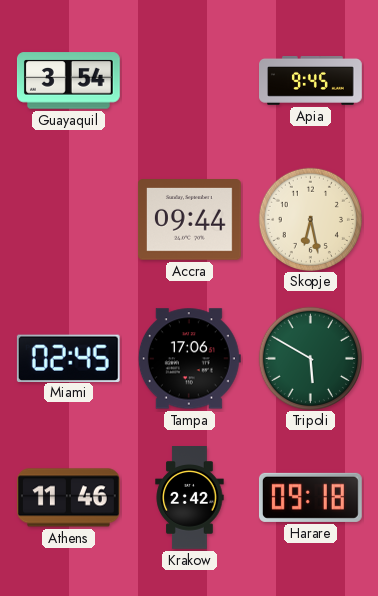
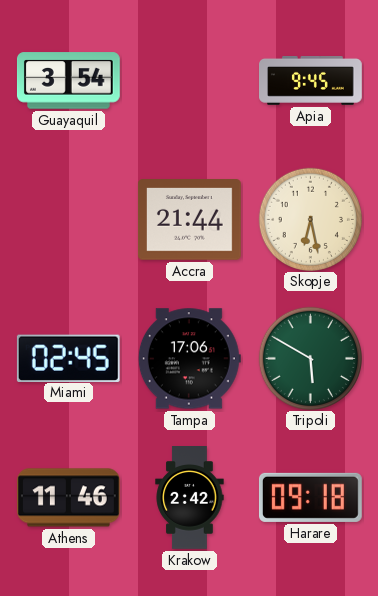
Accra: 09:44 -> 21:44
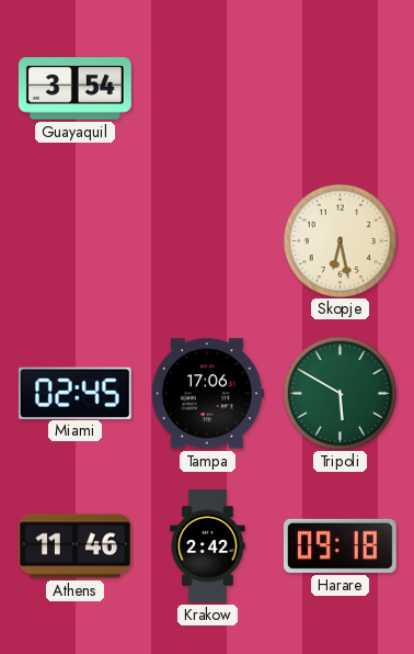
Apia: 9:45 -> none
Accra: 21:44 -> none
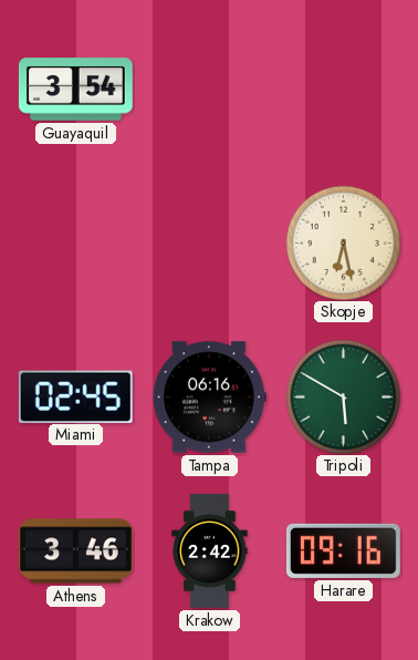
Tampa: 17:06 -> 06:16
Athens: 11:46 -> 3:46
Harare: 09:18 -> 09:16
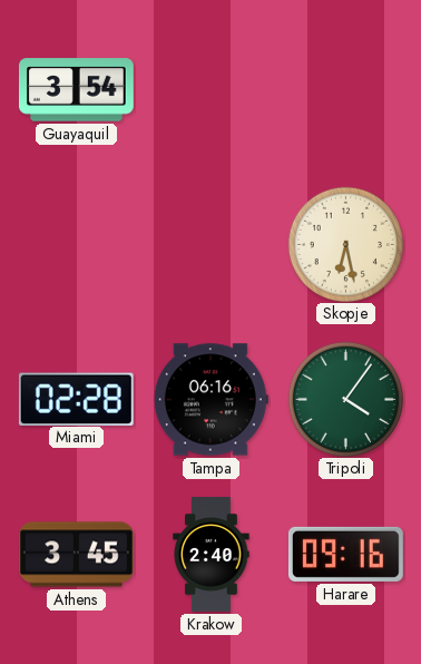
Miami: 02:45 -> 02:28
Tripoli: 5:50 -> 4:06
Athens: 3:46 -> 3:45
Krakow: 2:42 -> 2:40
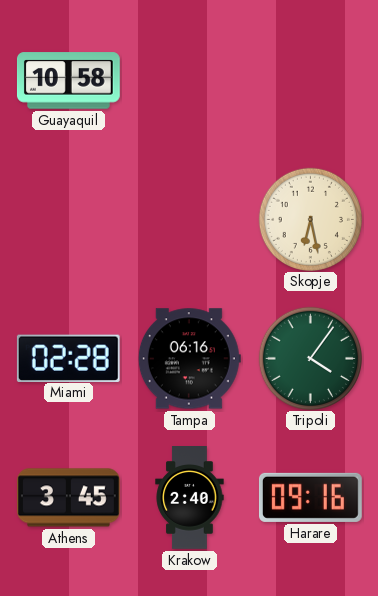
Guayaquil: 3:54 -> 10:58
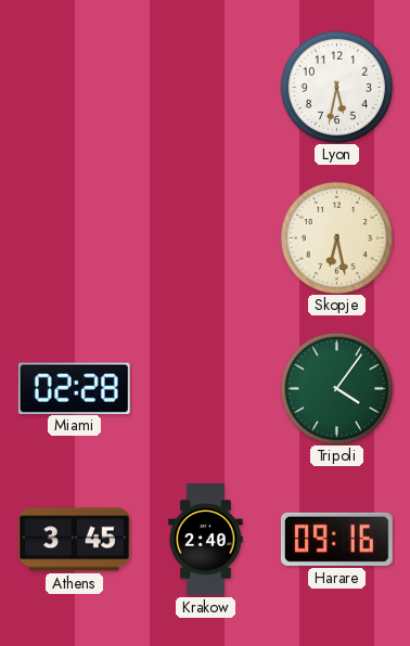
Guayaquil: 10:58 -> none
Lyon: none -> 5:32
Tampa: 06:16 -> none
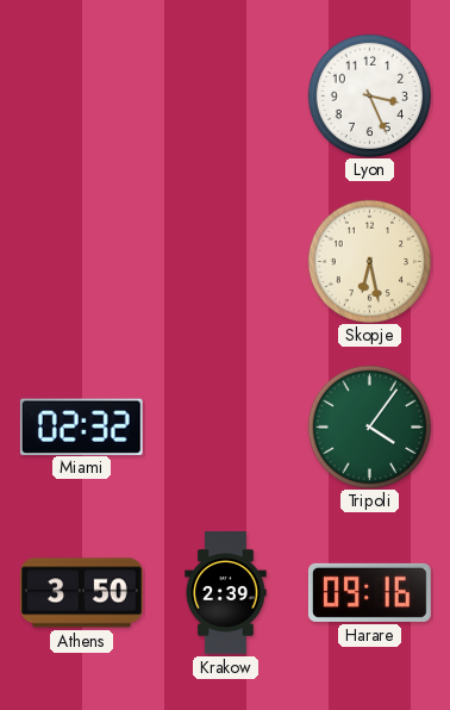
Lyon: 5:32 -> 3:26
Miami: 02:28 -> 02:32
Athens: 3:45 -> 3:50
Krakow: 2:40 -> 2:39
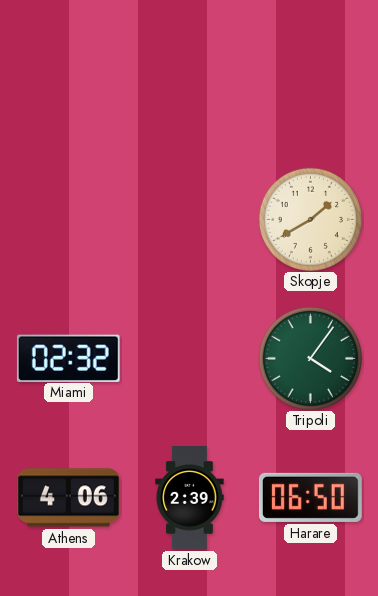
Lyon: 3:26 -> none
Skopje: 6:28 -> 1:40
Athens: 3:50 -> 4:06
Harare: 09:16 -> 06:50
